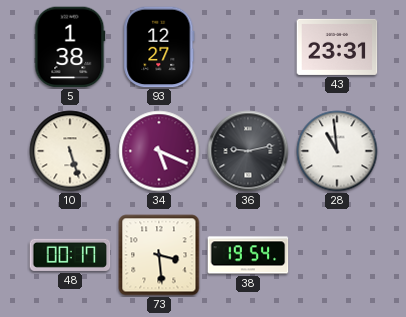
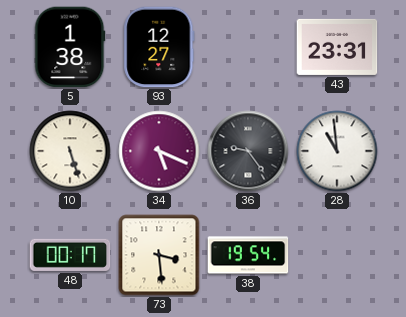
36: 9:13 -> 9:24
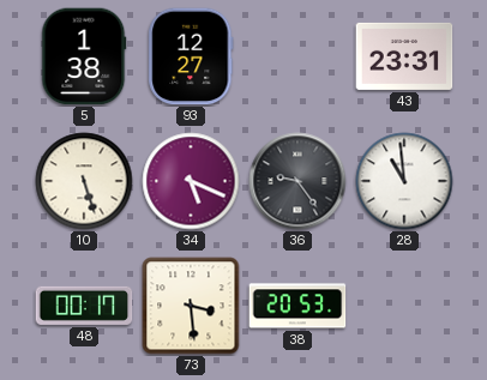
38: 19:54 -> 20:53
